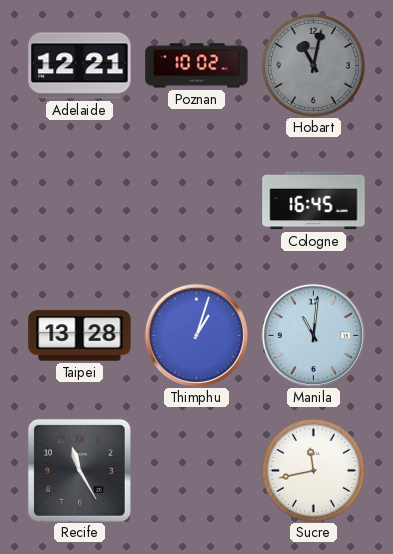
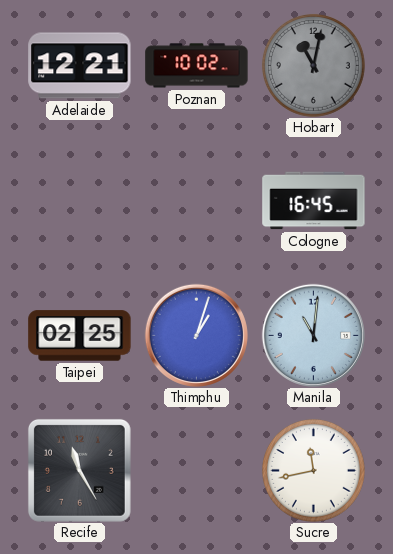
Taipei: 13:28 -> 02:25
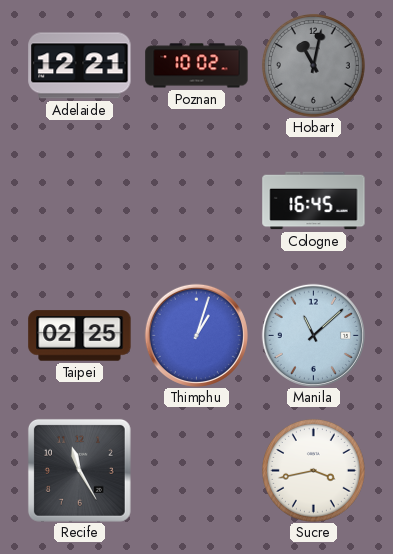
Manila: 11:01 -> 11:08
Sucre: 11:43 -> 3:43
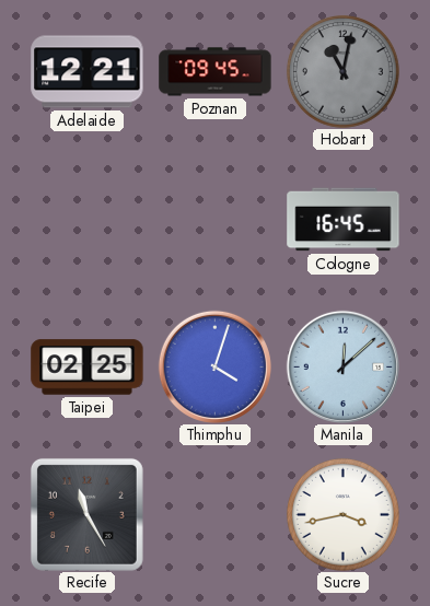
Poznan: 10:02 -> 09:45
Thimphu: 1:03 -> 4:03
Manila: 11:08 -> 12:08
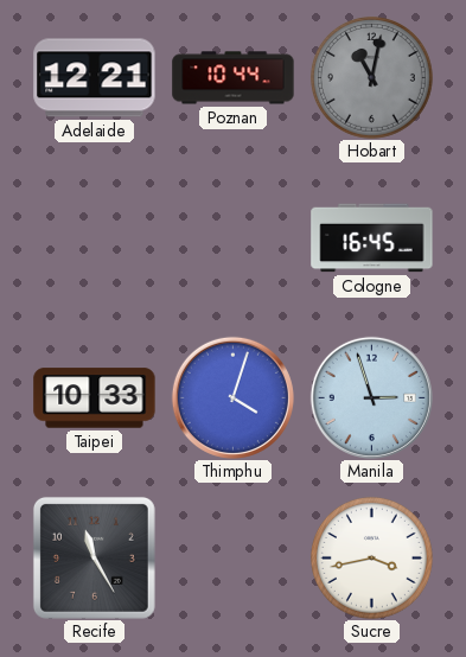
Poznan: 09:45 -> 10:44
Taipei: 02:25 -> 10:33
Manila: 12:08 -> 2:57
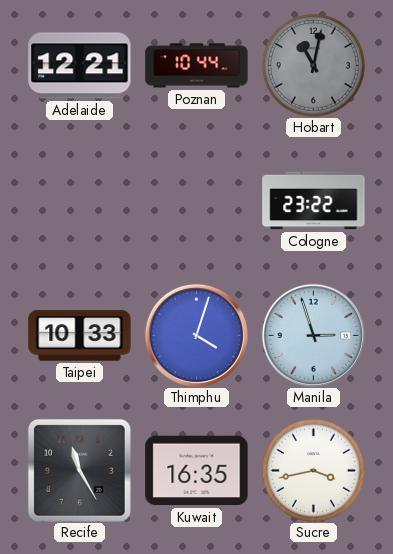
Cologne: 16:45 -> 23:22
Kuwait: none -> 16:35
